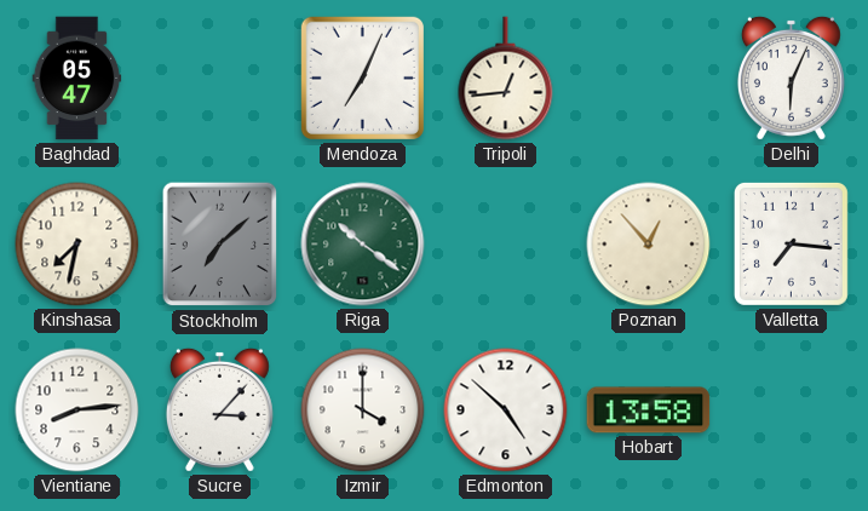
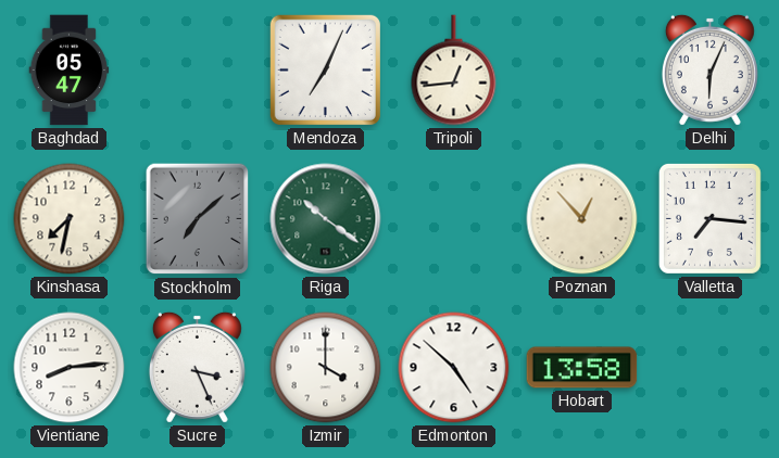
Sucre: 3:07 -> 3:26
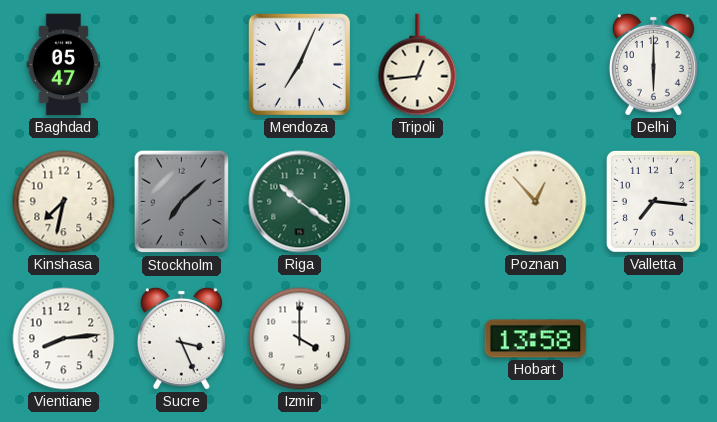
Delhi: 6:04 -> 6:00
Edmonton: 4:52 -> none
